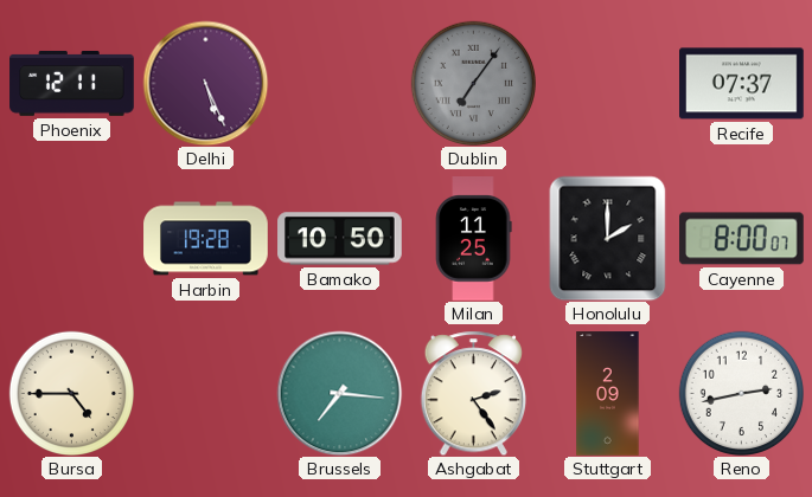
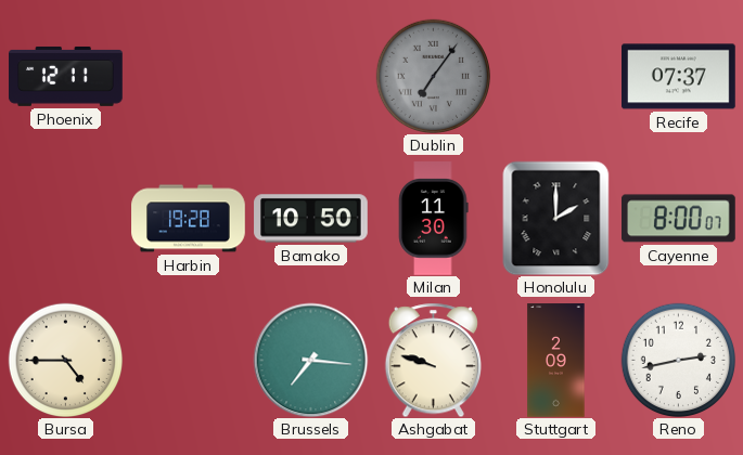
Delhi: 5:26 -> none
Milan: 11:25 -> 11:30
Ashgabat: 2:24 -> 9:48
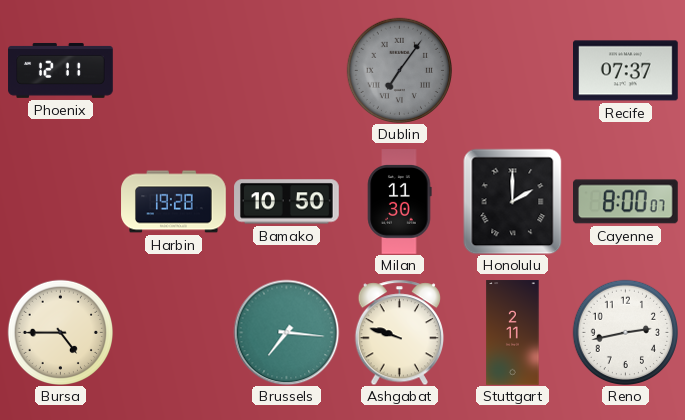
Stuttgart: 2:09 -> 2:11
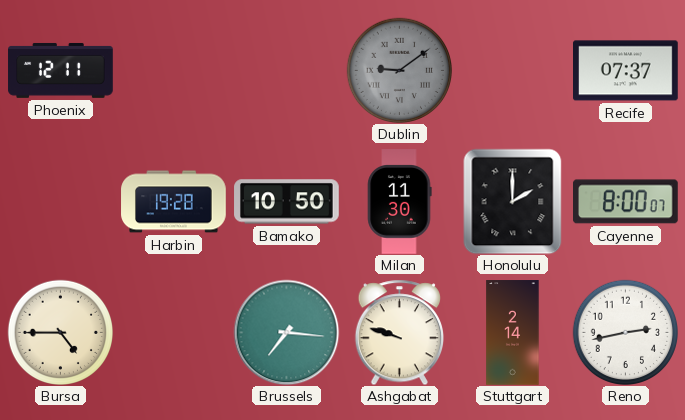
Dublin: 7:06 -> 9:09
Stuttgart: 2:11 -> 2:14
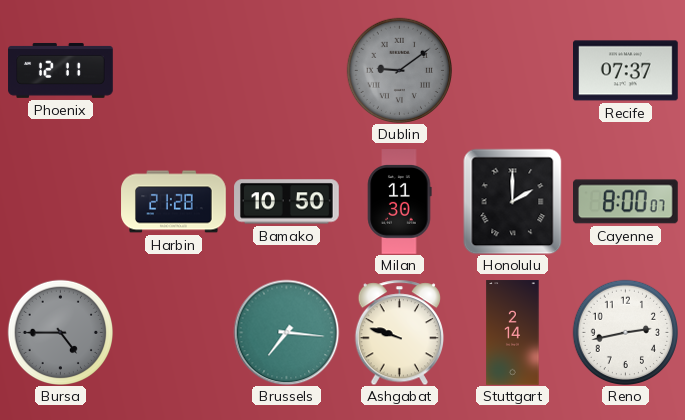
Harbin: 19:28 -> 21:28
Bursa dial: cream -> grey
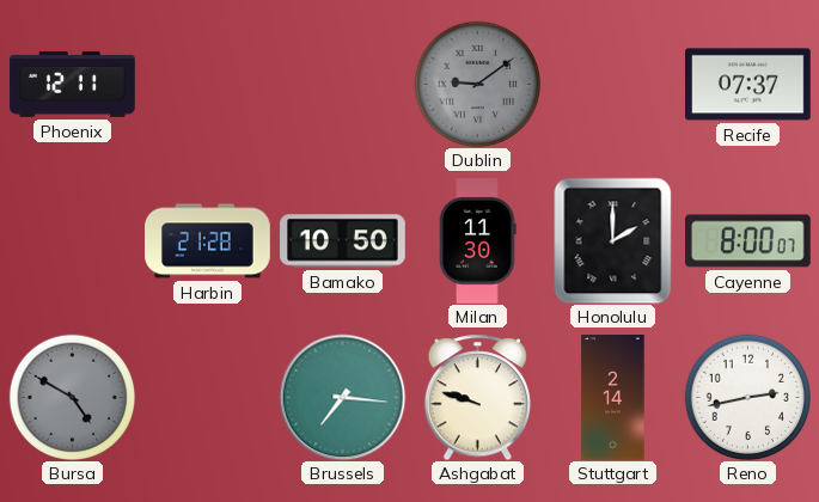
Bursa: 4:45 -> 4:50
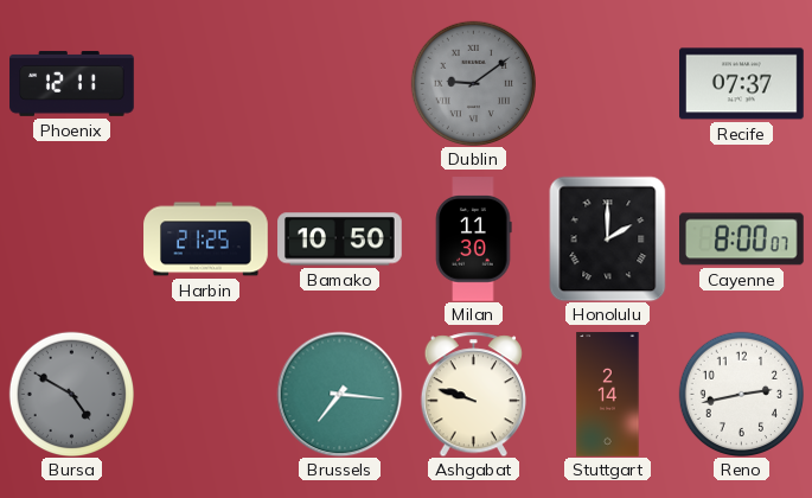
Harbin: 21:28 -> 21:25
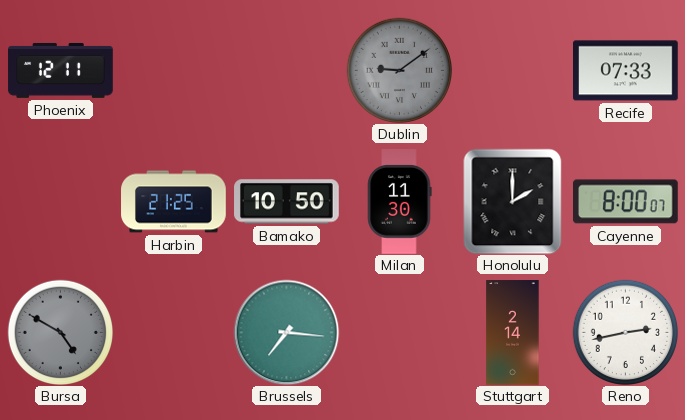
Recife: 07:37 -> 07:33
Ashgabat: 9:48 -> none
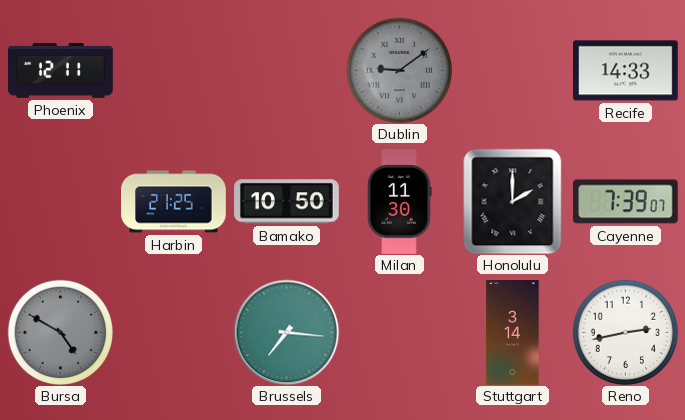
Recife: 07:33 -> 14:33
Cayenne: 8:00 -> 7:39
Stuttgart: 2:14 -> 3:14
